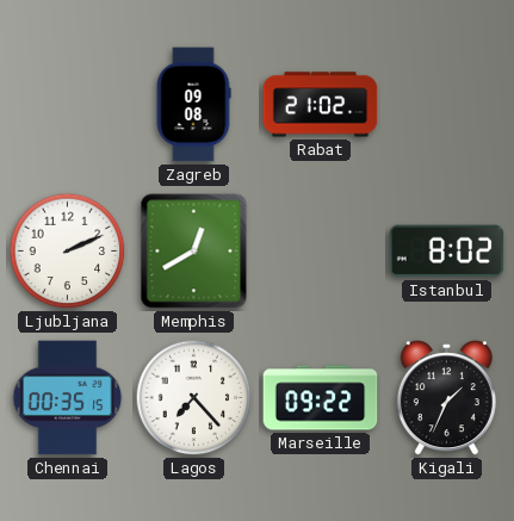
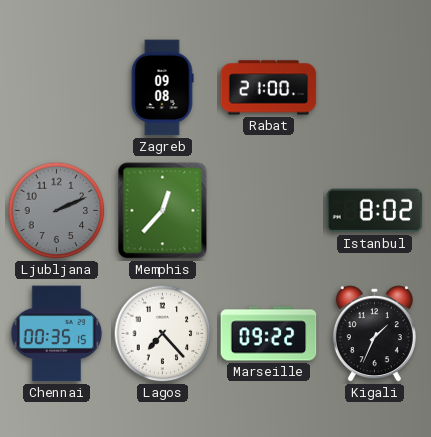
Rabat: 21:02 -> 21:00
Ljubljana dial: white -> grey
Memphis: 12:40 -> 12:37
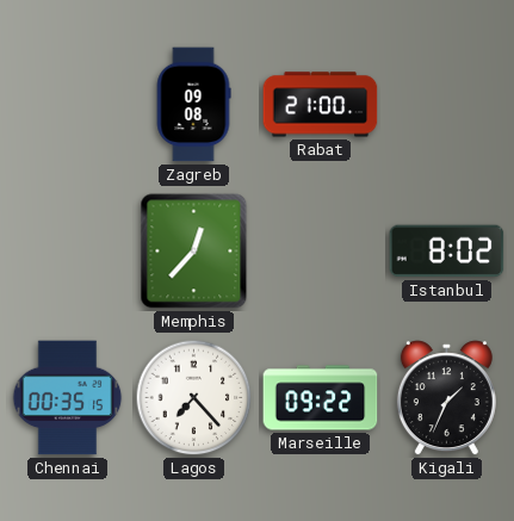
Ljubljana: 2:11 -> none
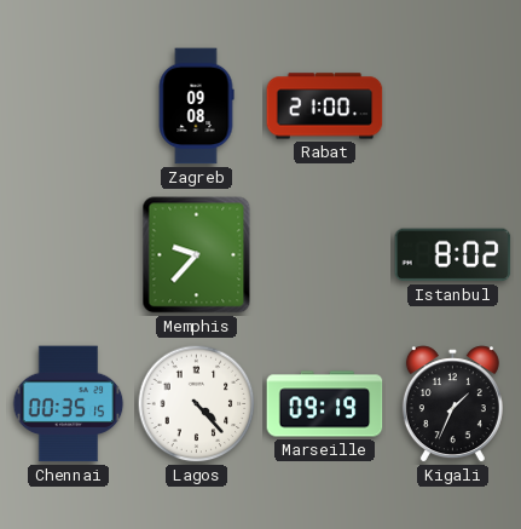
Memphis: 12:37 -> 9:37
Lagos: 7:23 -> 4:23
Marseille: 09:22 -> 09:19
